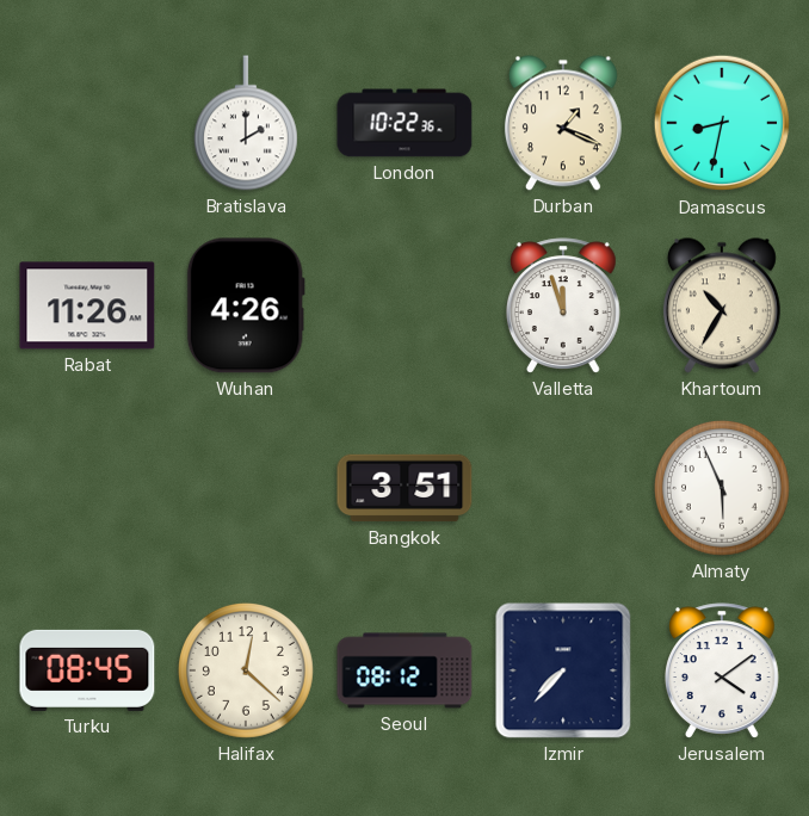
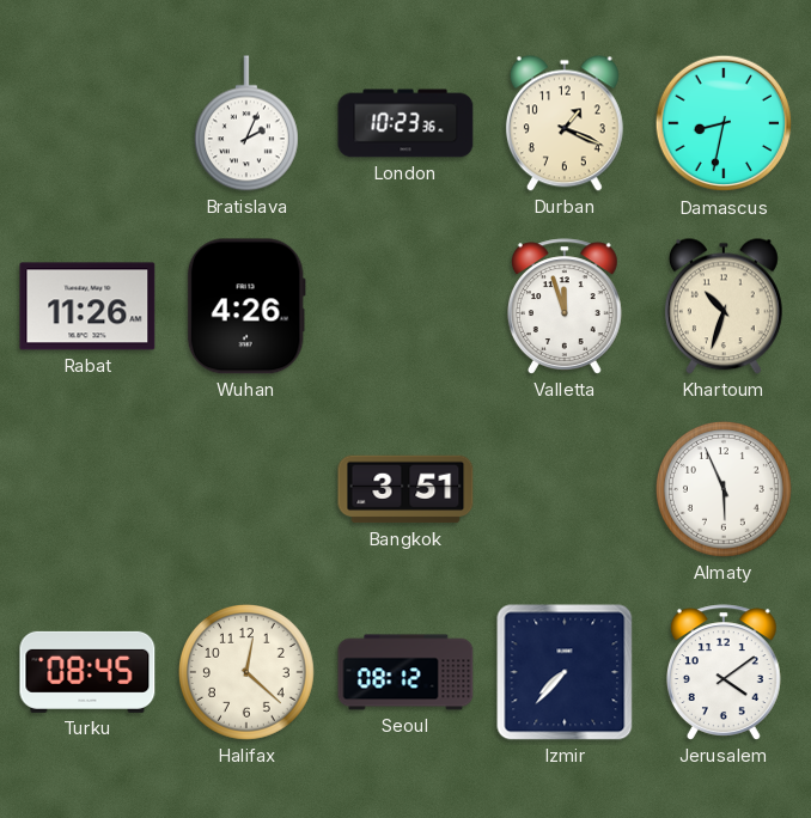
Bratislava: 2:00 -> 2:04
London: 10:22 -> 10:23
Khartoum: 10:35 -> 10:33
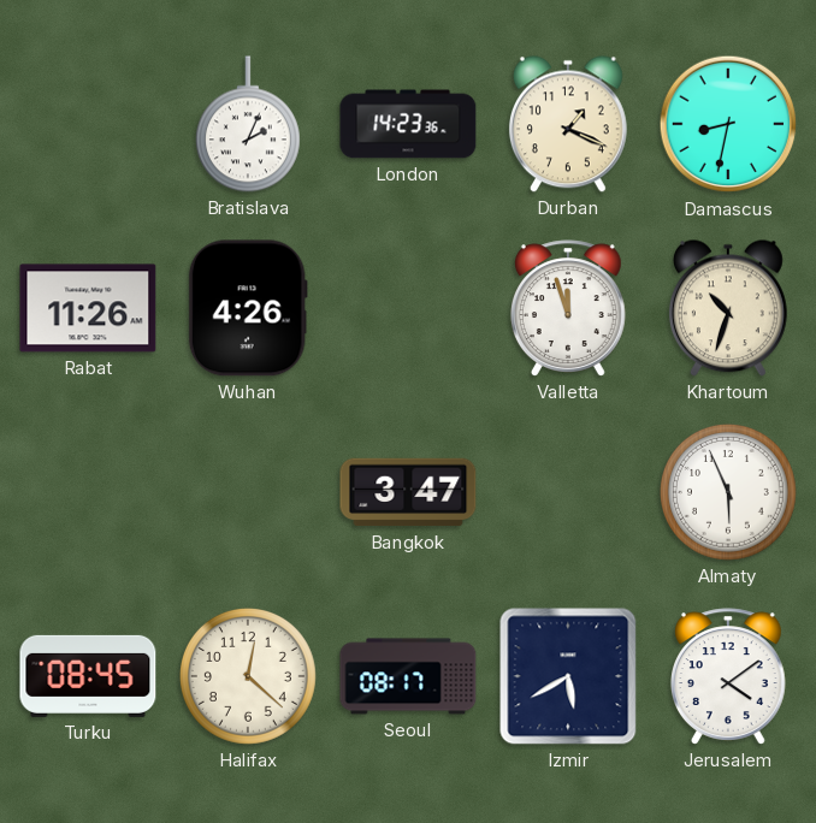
London: 10:23 -> 14:23
Bangkok: 3:51 -> 3:47
Seoul: 08:12 -> 08:17
Izmir: 7:37 -> 5:40
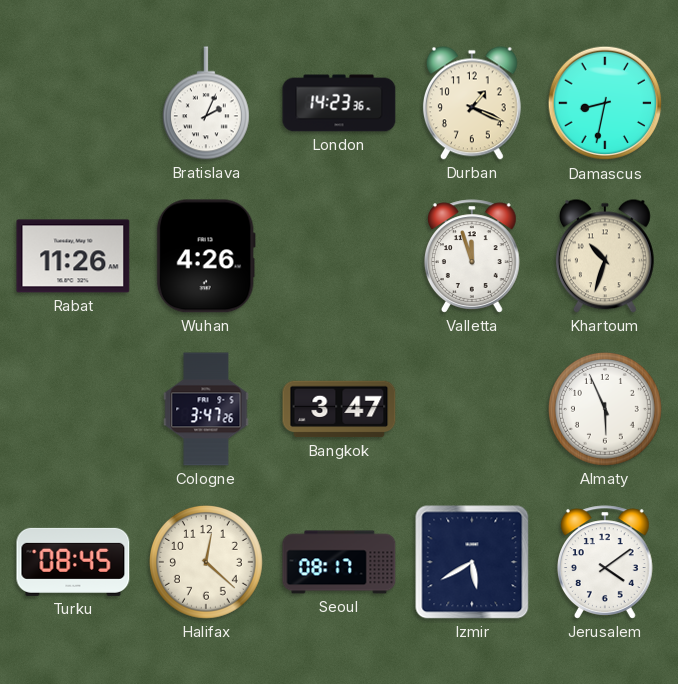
Cologne: none -> 3:47
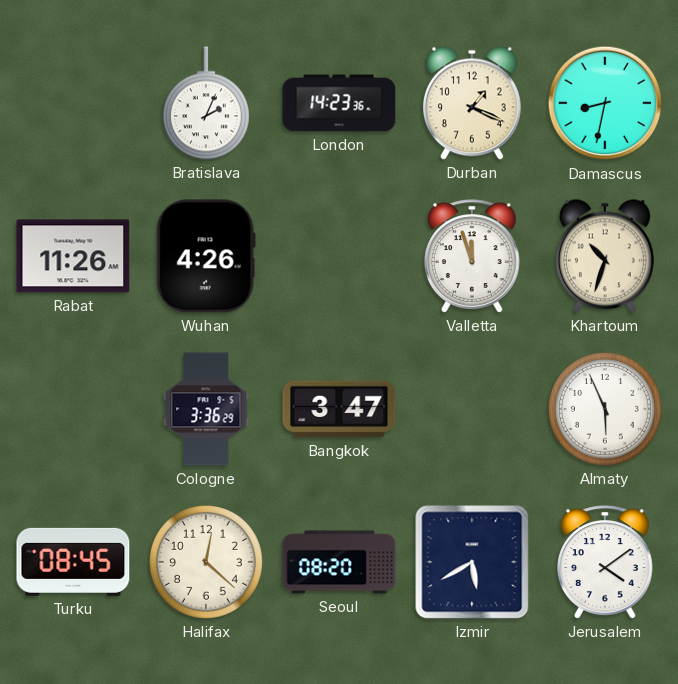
Cologne: 3:47 -> 3:36
Seoul: 08:17 -> 08:20
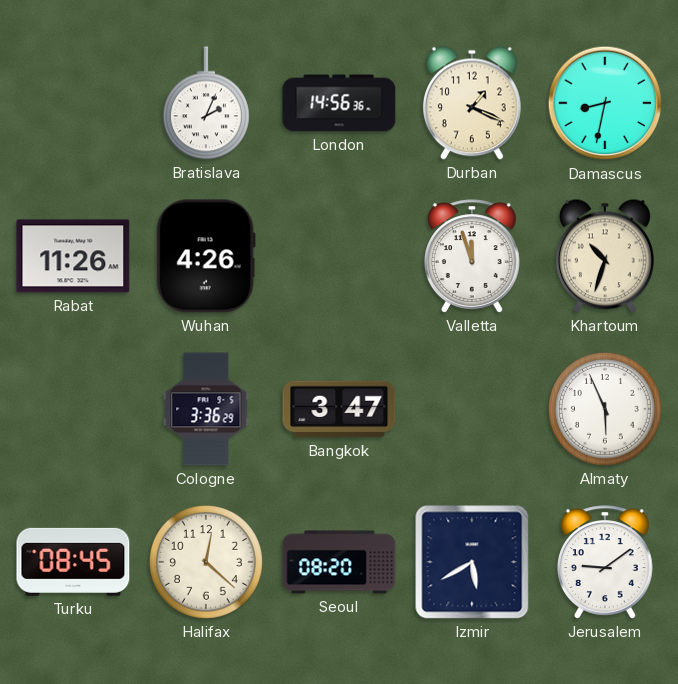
London: 14:23 -> 14:56
Jerusalem: 4:09 -> 9:09
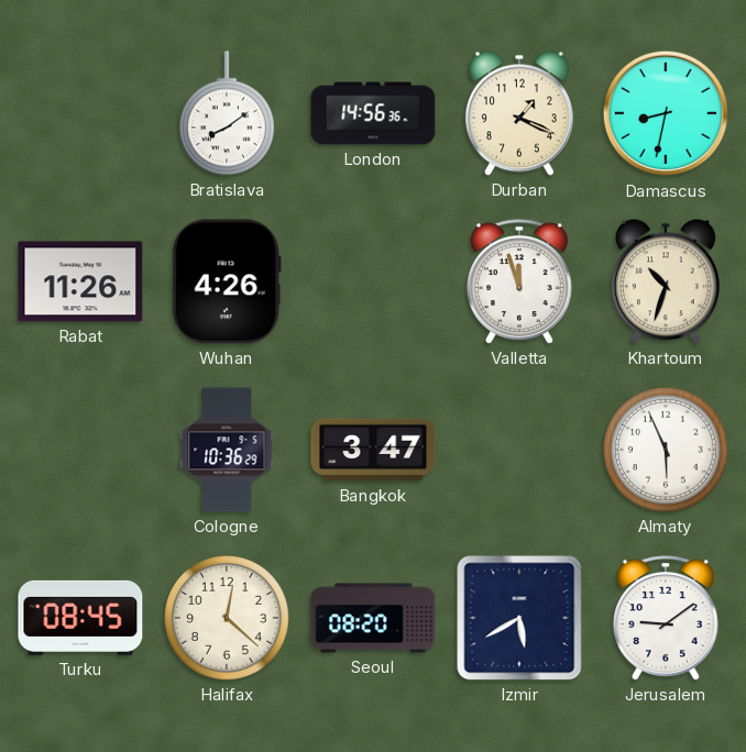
Bratislava: 2:04 -> 8:09
Cologne: 3:36 -> 10:36
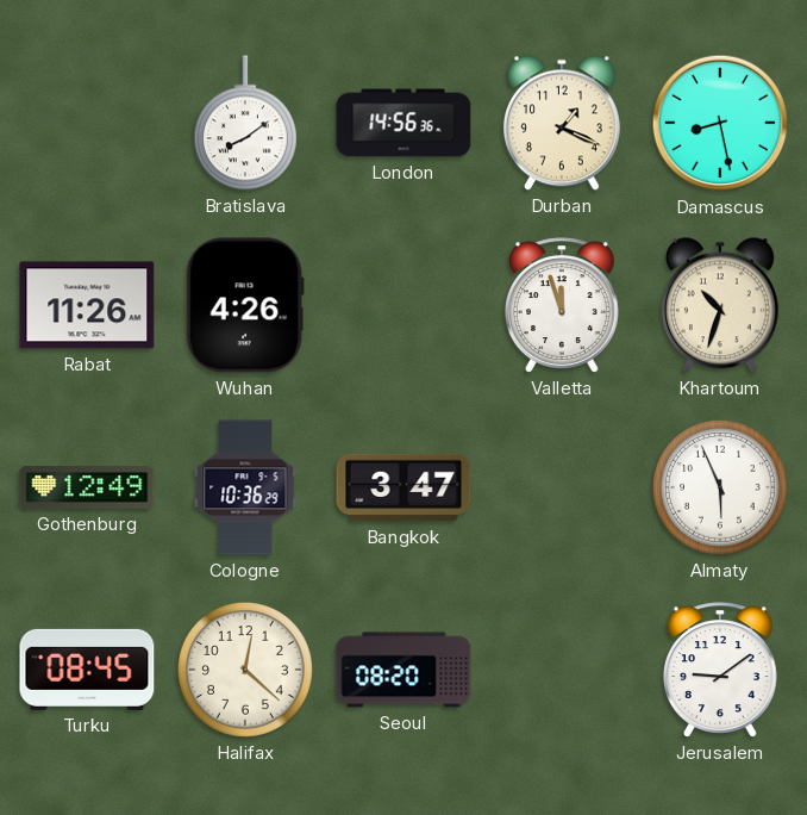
Damascus: 8:32 -> 8:28
Gothenburg: none -> 12:49
Izmir: 5:40 -> none
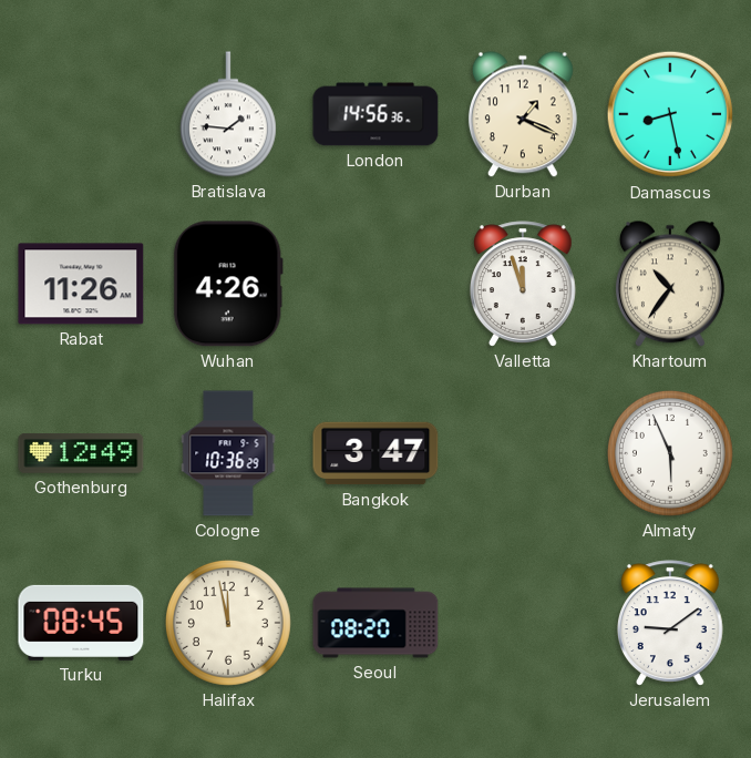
Bratislava: 8:09 -> 1:46
Khartoum: 10:33 -> 10:36
Halifax: 12:22 -> 11:58
